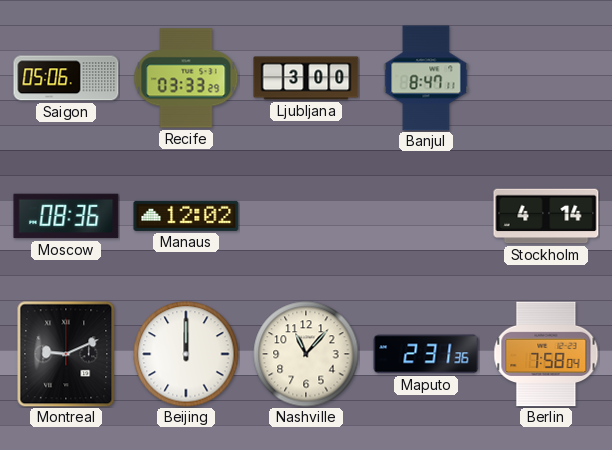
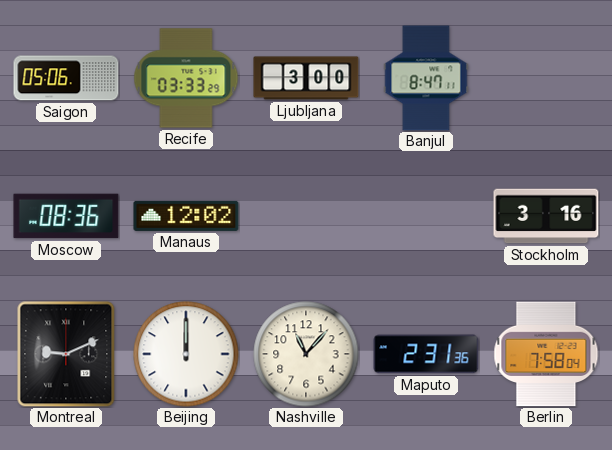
Stockholm: 4:14 -> 3:16
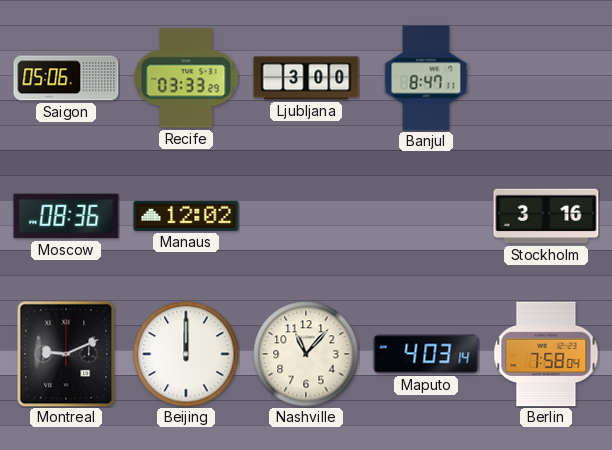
Maputo: 2:31 -> 4:03
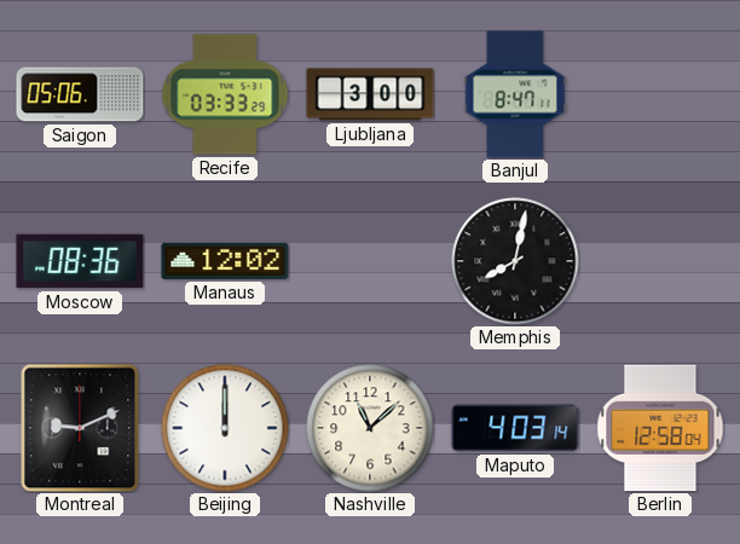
Memphis: none -> 8:02
Stockholm: 3:16 -> none
Nashville: 11:07 -> 11:08
Berlin: 7:58 -> 12:58
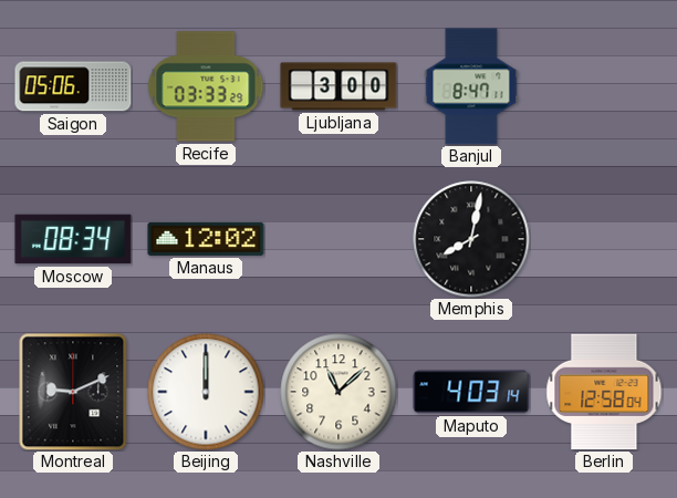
Moscow: 08:36 -> 08:34
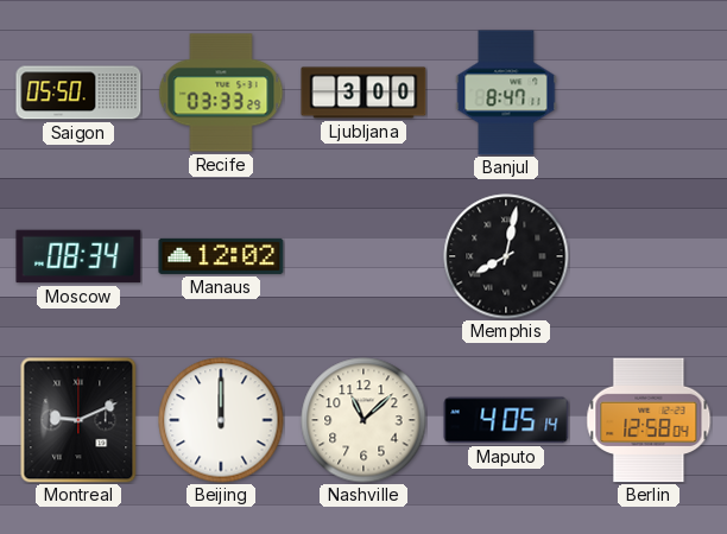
Saigon: 05:06 -> 05:50
Maputo: 4:03 -> 4:05
